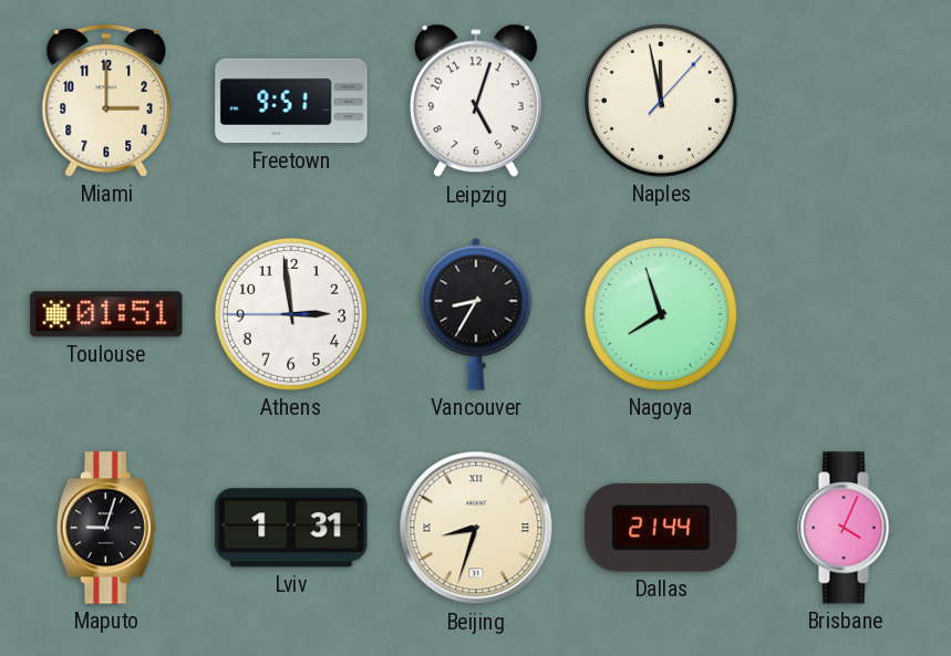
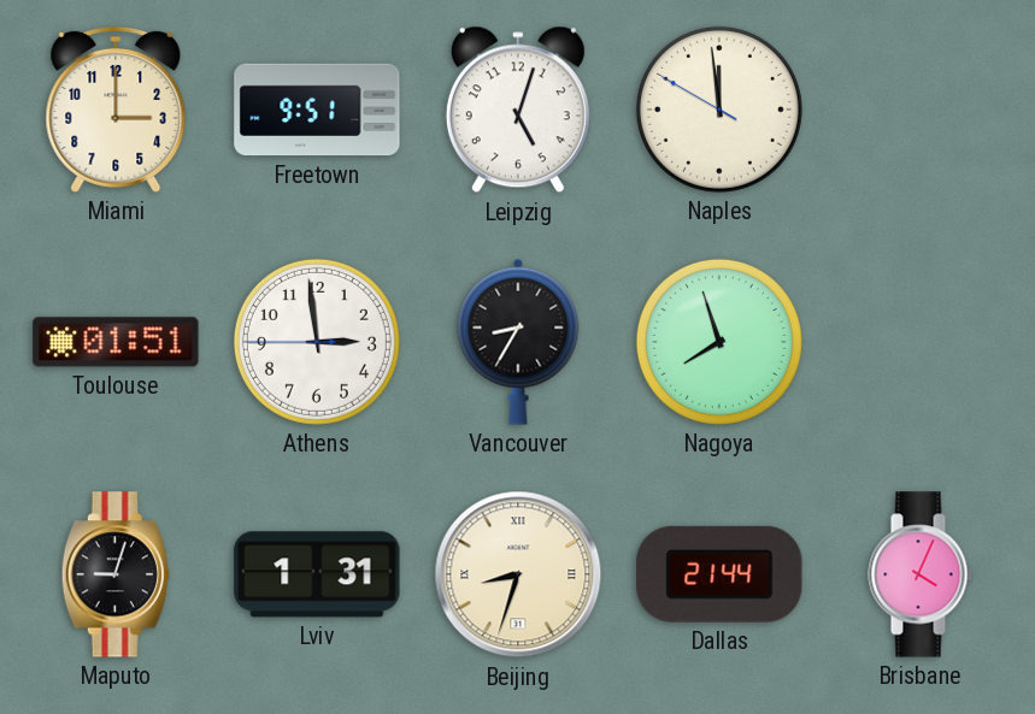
Naples: 11:58:07 -> 11:58:50
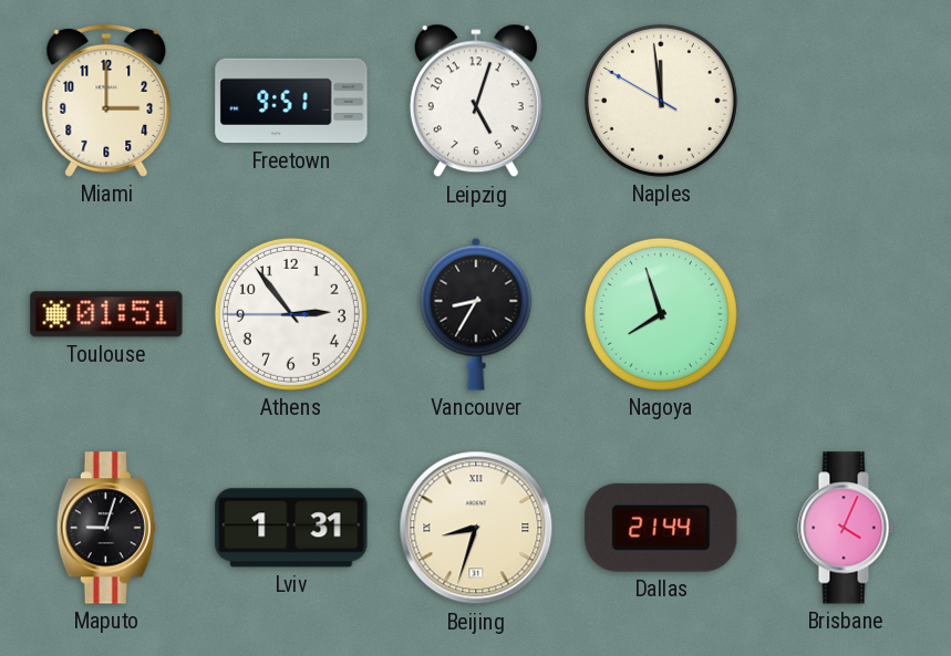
Athens: 2:58 -> 2:53
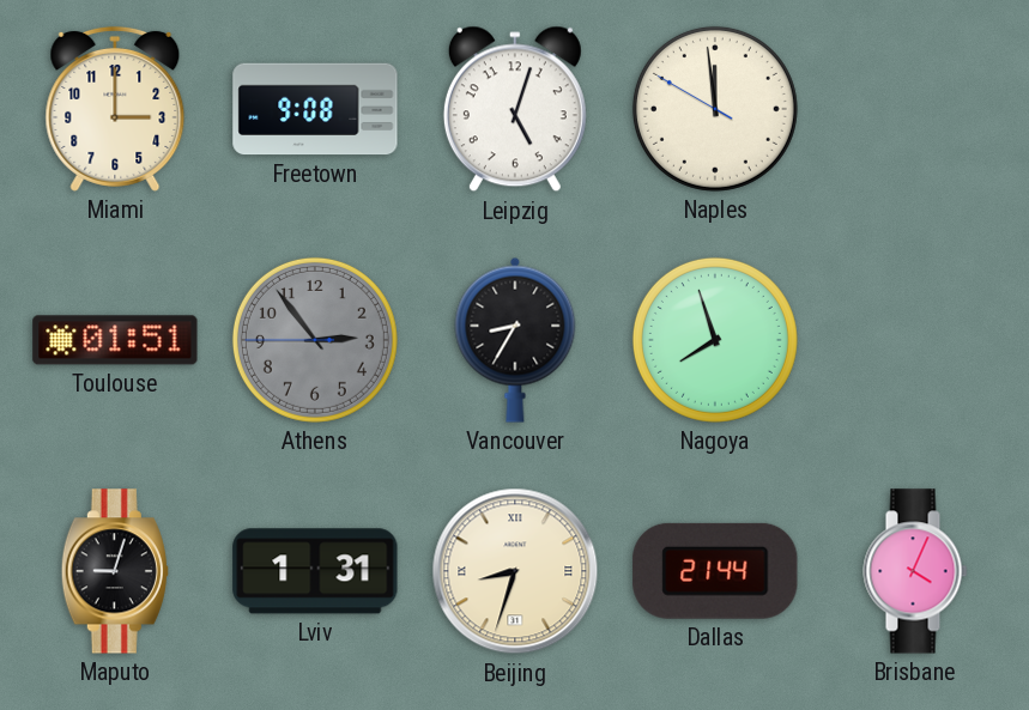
Freetown: 9:51 -> 9:08
Athens dial: white -> grey
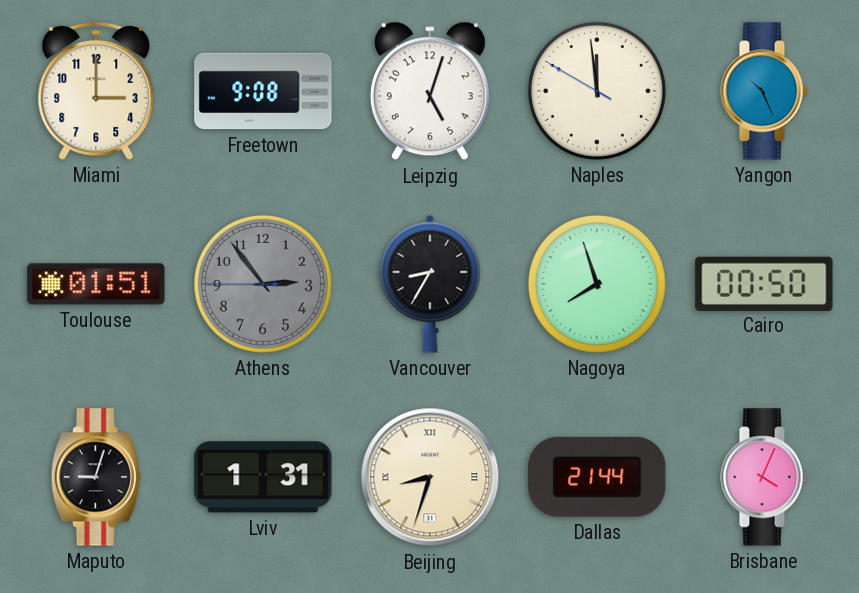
Yangon: none -> 10:26
Cairo: none -> 00:50
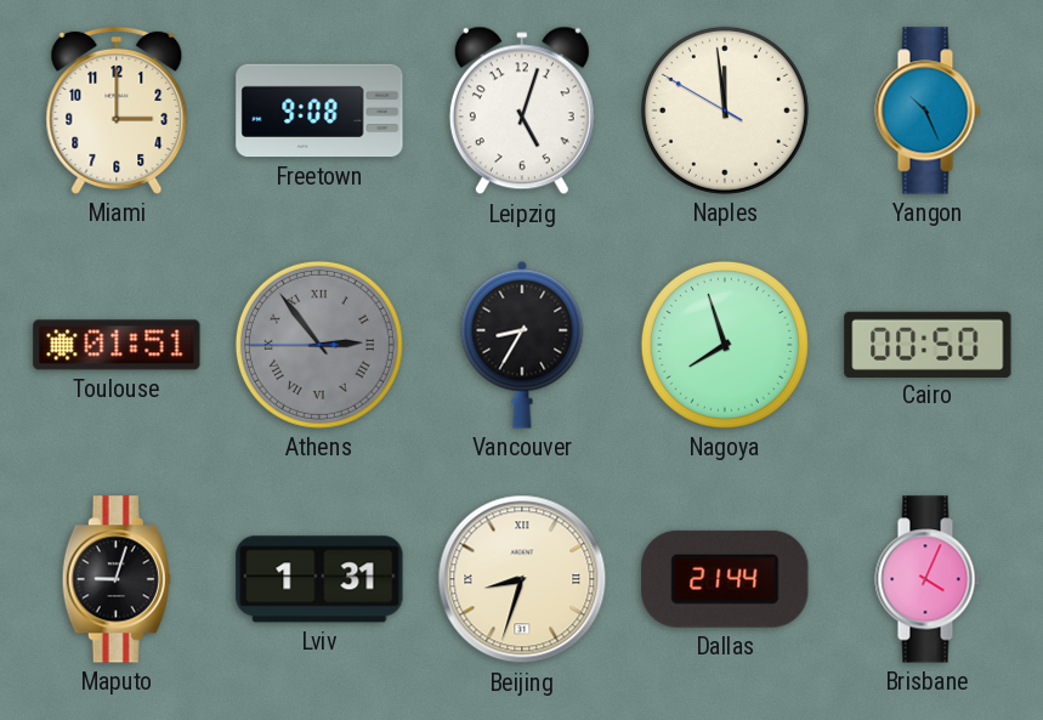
Athens numerals: Arabic -> Roman
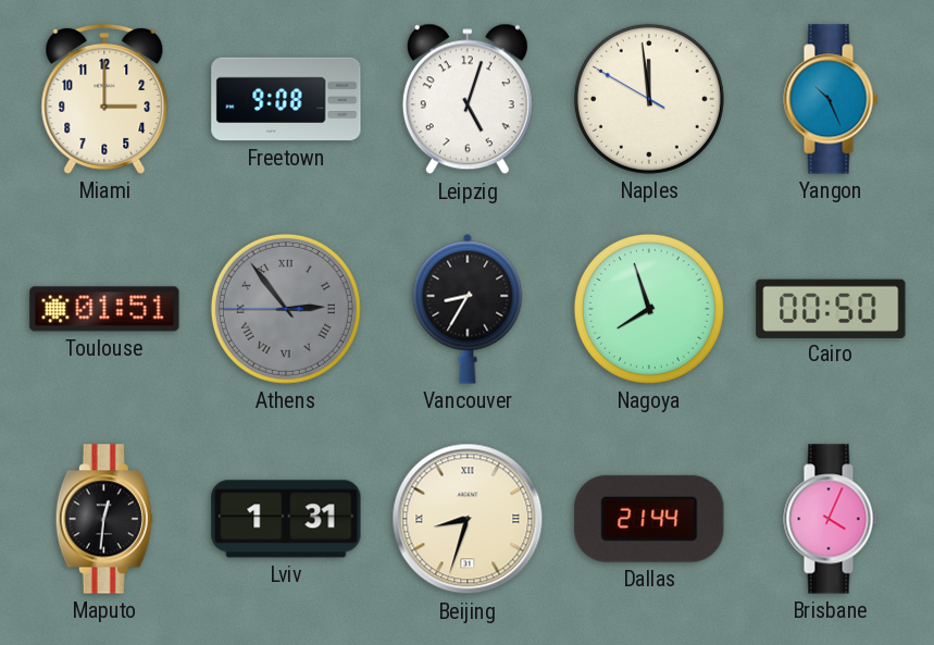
Maputo: 9:03 -> 12:31
